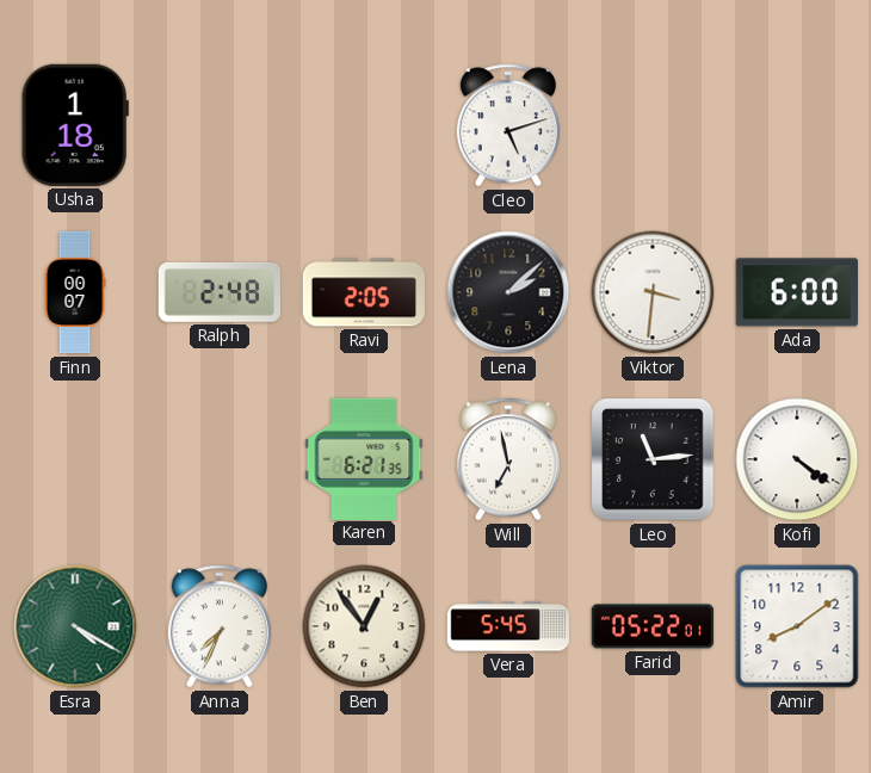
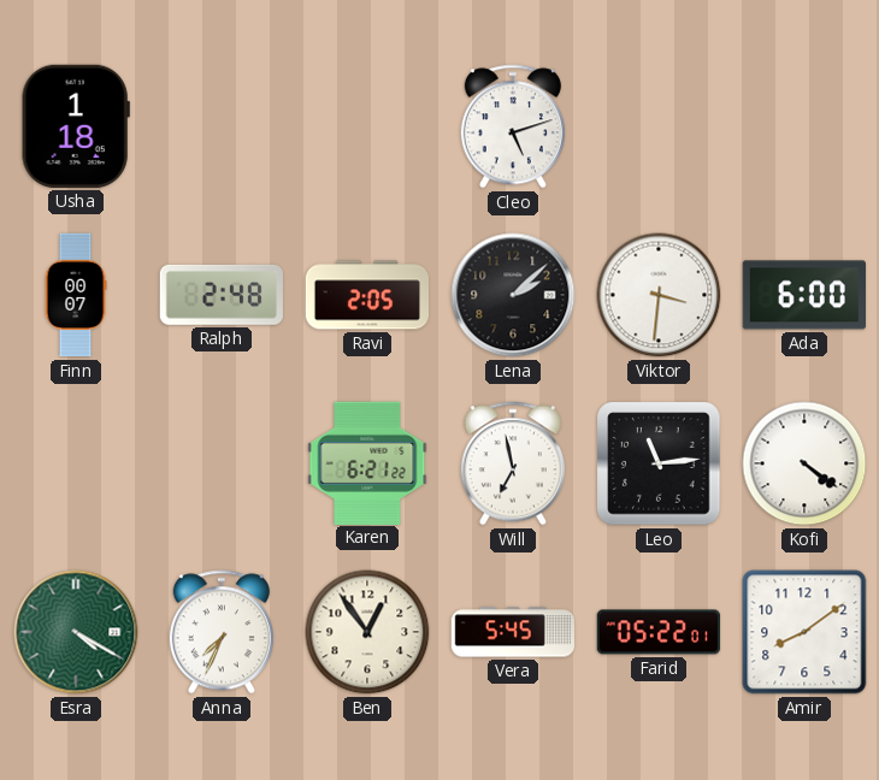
Karen: 6:21:35 -> 6:21:22
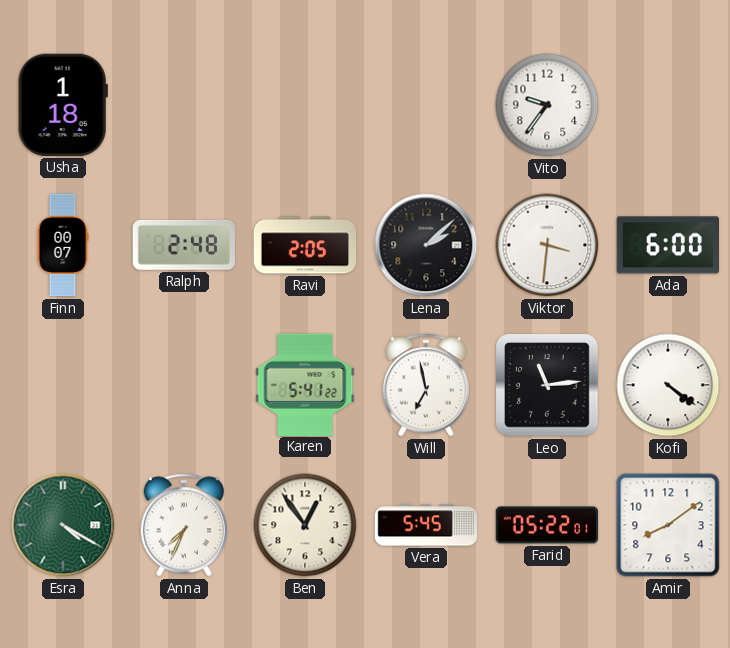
Cleo: 5:12 -> none
Vito: none -> 9:36
Karen: 6:21 -> 5:41
